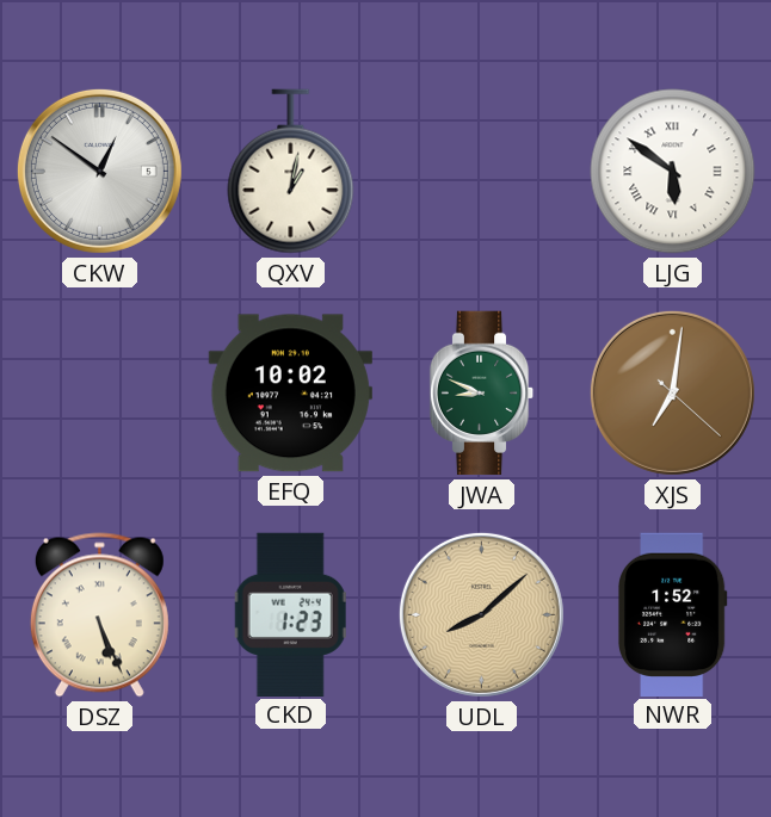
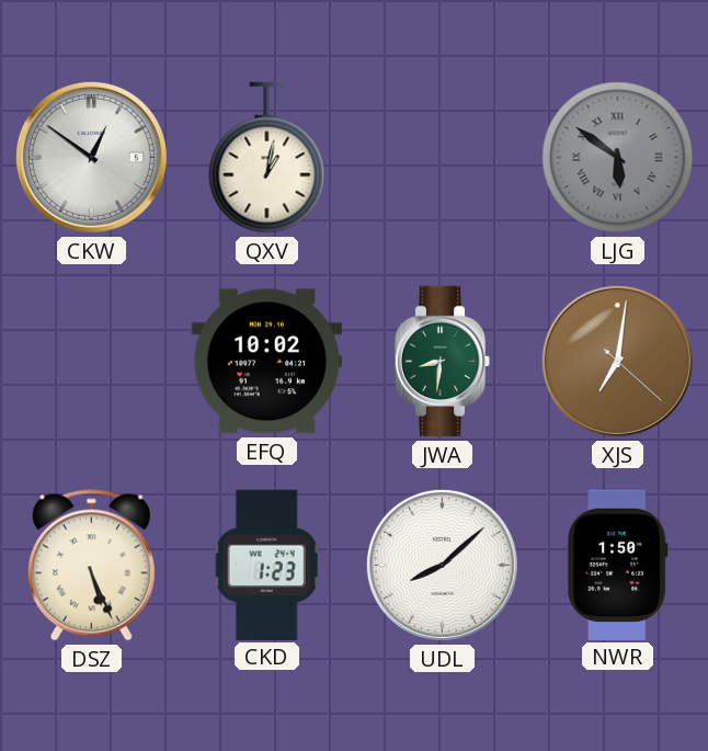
LJG dial: white -> grey
JWA: 8:49 -> 8:31
UDL dial: champagne -> white
NWR: 1:52 -> 1:50
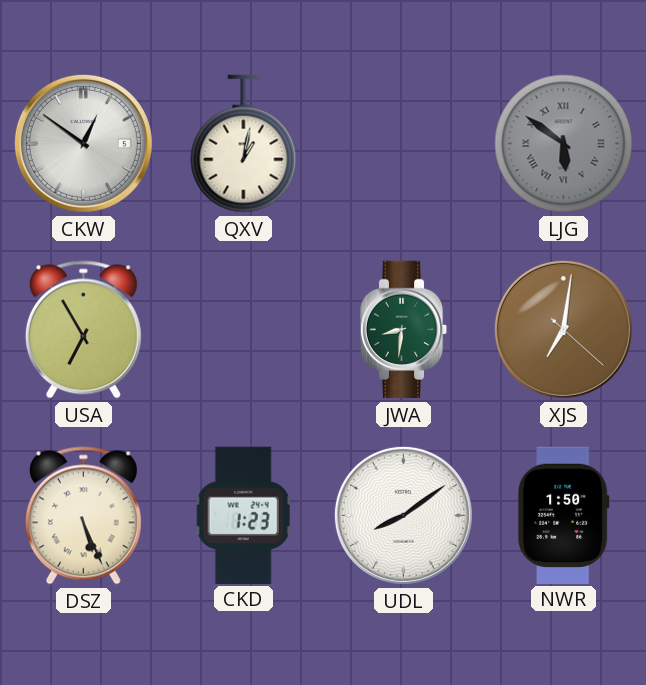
USA: none -> 6:55
EFQ: 10:02 -> none
UDL: 8:08 -> 8:09
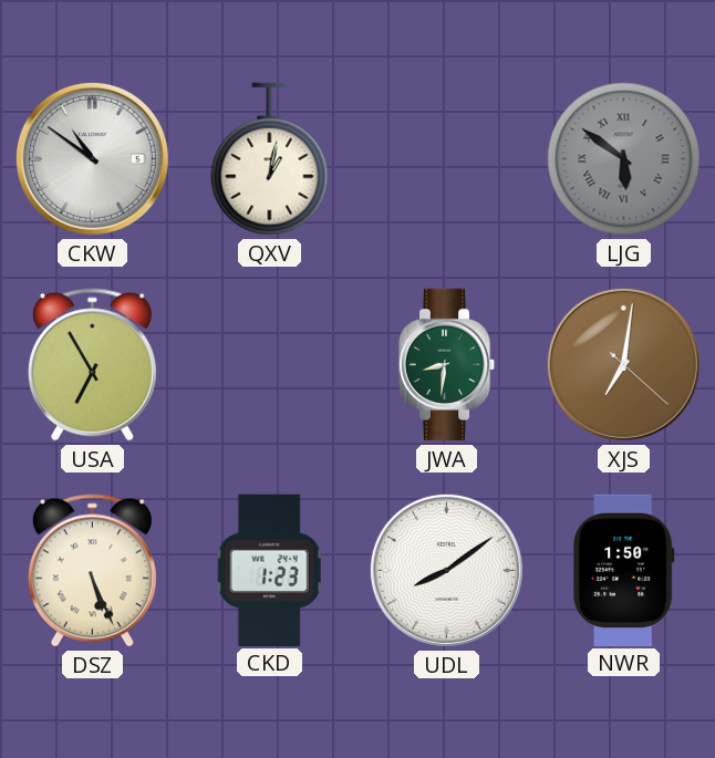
CKW: 12:51 -> 10:51
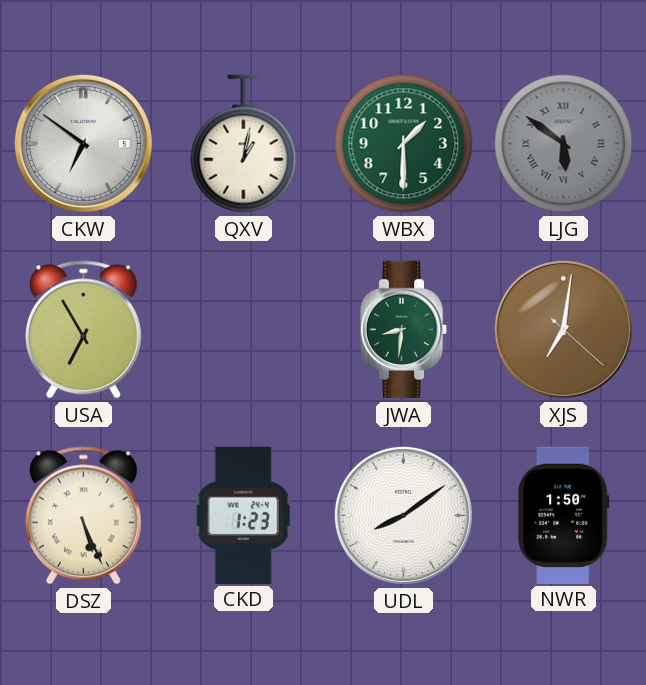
CKW: 10:51 -> 6:51
WBX: none -> 1:30
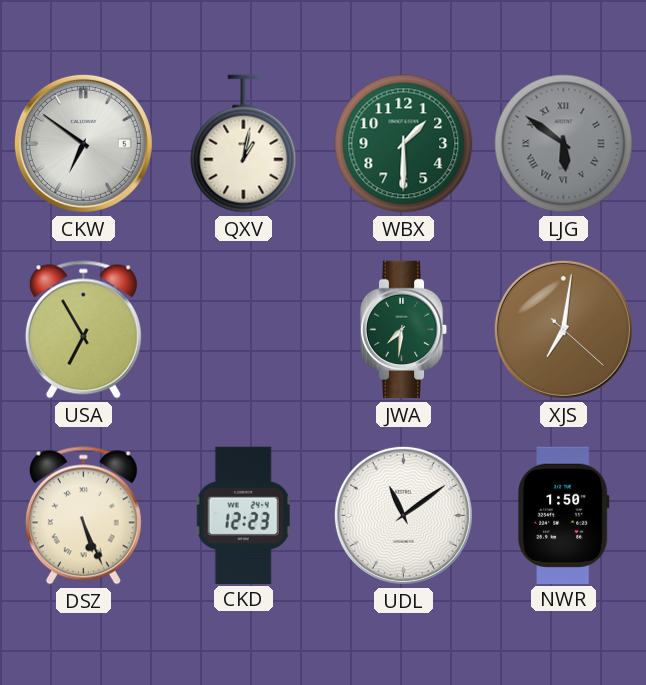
JWA: 8:31 -> 7:31
CKD: 1:23 -> 12:23
UDL: 8:09 -> 11:09
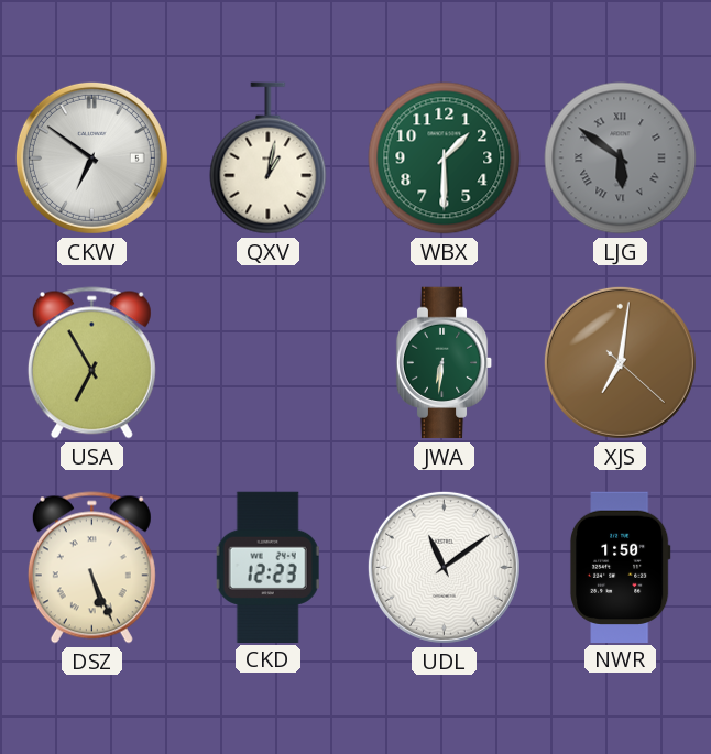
JWA: 7:31 -> 6:31
